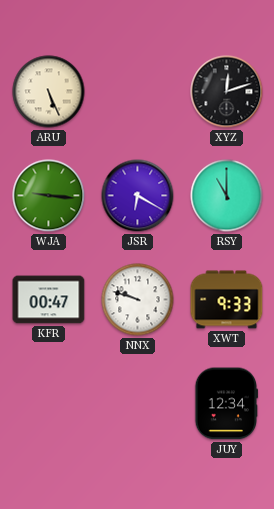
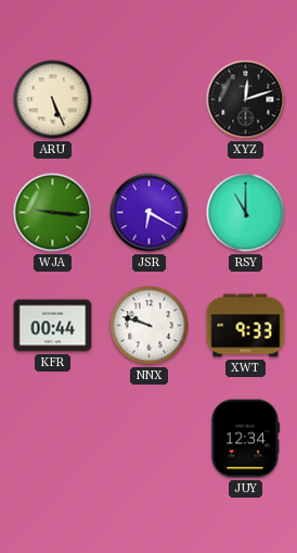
KFR: 00:47 -> 00:44
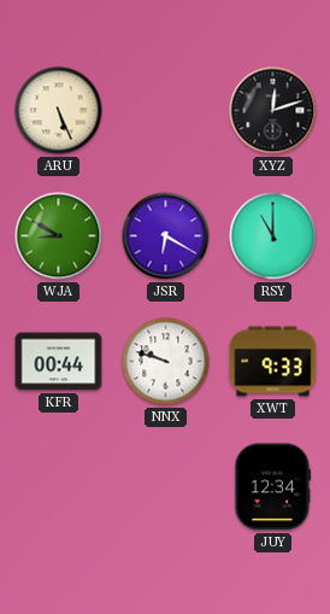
WJA: 9:16 -> 8:50
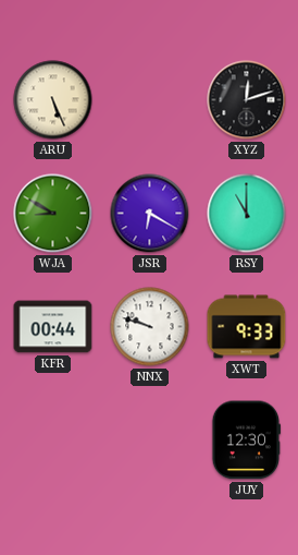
JUY: 12:34 -> 12:30
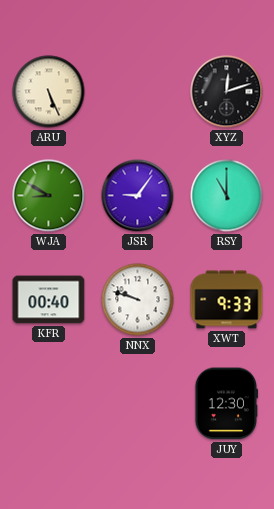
JSR: 6:20 -> 9:06
KFR: 00:44 -> 00:40
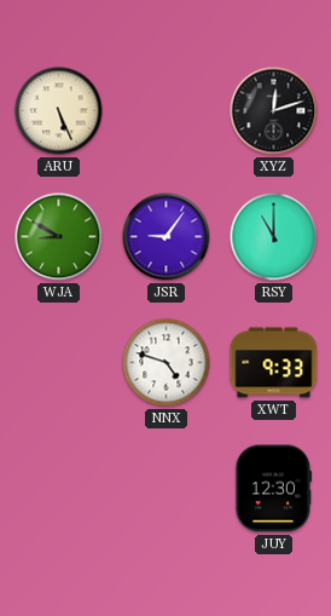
KFR: 00:40 -> none
NNX: 9:48 -> 4:48
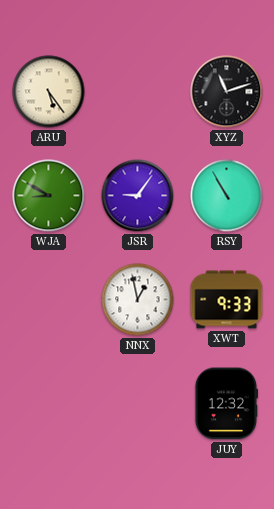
ARU: 5:26 -> 5:24
XYZ: 12:12 -> 11:12
RSY: 11:00 -> 10:55
NNX: 4:48 -> 12:58
JUY: 12:30 -> 12:32
